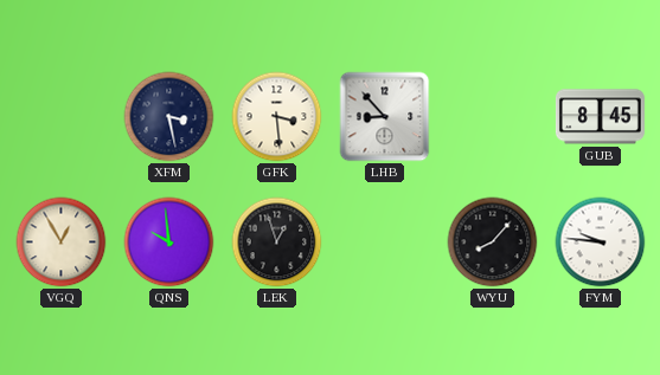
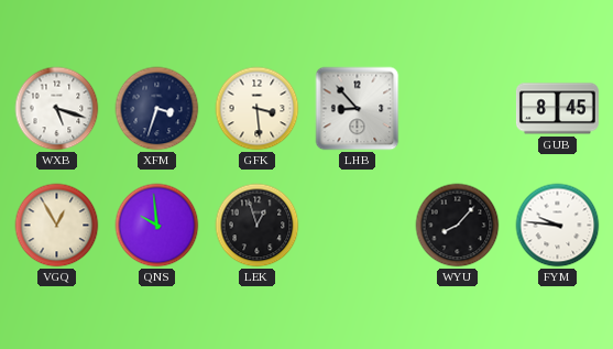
WXB: none -> 5:18
XFM: 3:28 -> 3:33
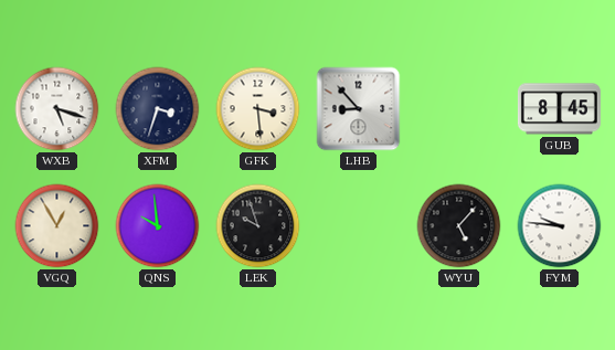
LEK: 12:57 -> 9:57
WYU: 8:07 -> 5:07
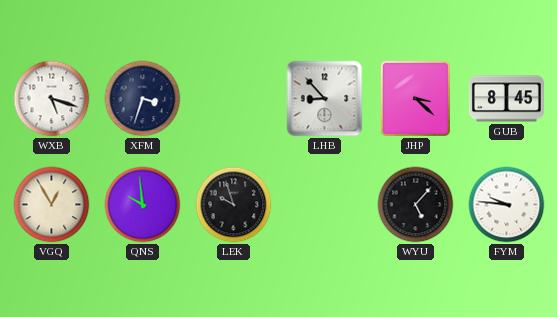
GFK: 3:29 -> none
JHP: none -> 3:22
